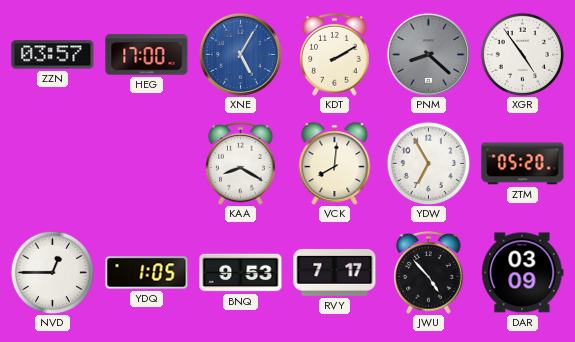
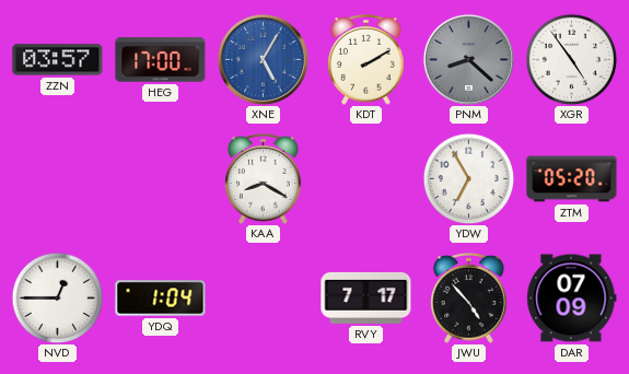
VCK: 8:01 -> none
YDQ: 1:05 -> 1:04
BNQ: 9:53 -> none
DAR: 03:09 -> 07:09
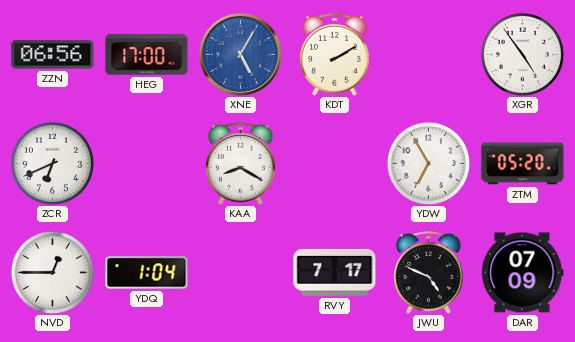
ZZN: 03:57 -> 06:56
PNM: 8:22 -> none
ZCR: none -> 6:41
JWU: 4:53 -> 4:49
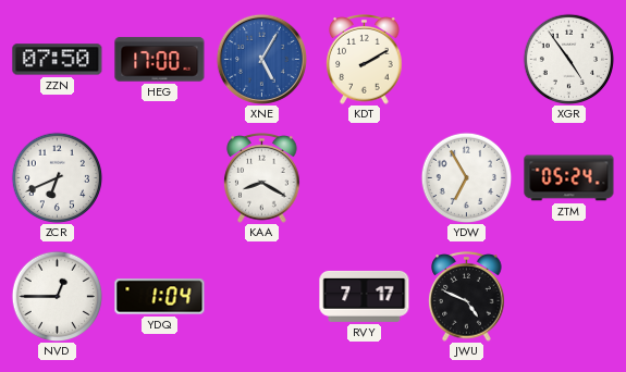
ZZN: 06:56 -> 07:50
ZTM: 05:20 -> 05:24
DAR: 07:09 -> none
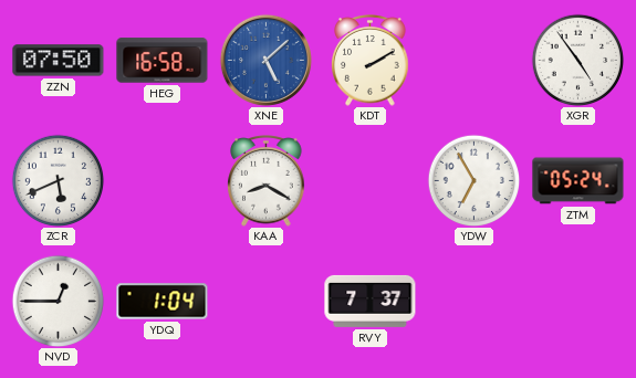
HEG: 17:00 -> 16:58
XNE: 5:05 -> 5:08
ZCR: 6:41 -> 5:41
RVY: 7:17 -> 7:37
JWU: 4:49 -> none
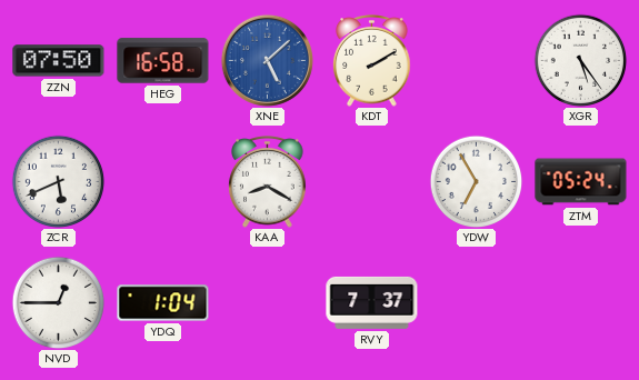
XGR: 4:54 -> 5:24
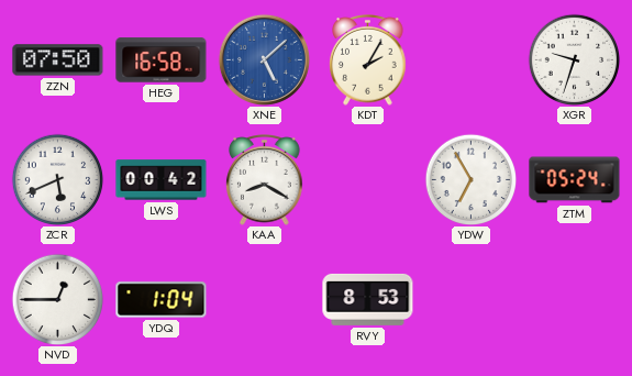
KDT: 2:10 -> 2:05
XGR: 5:24 -> 9:33
LWS: none -> 00:42
RVY: 7:37 -> 8:53
